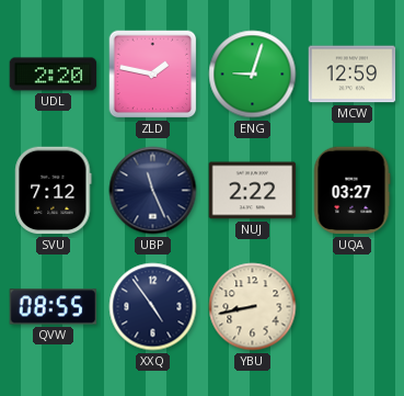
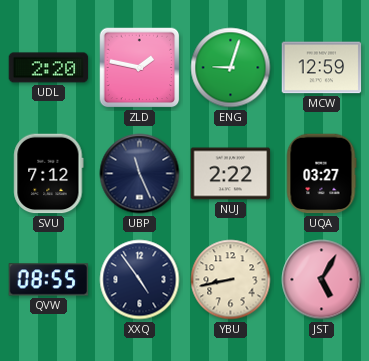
JST: none -> 5:05
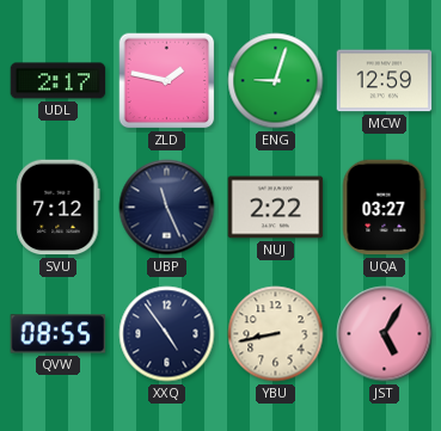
UDL: 2:20 -> 2:17
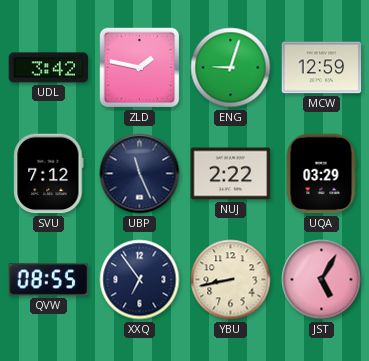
UDL: 2:17 -> 3:42
UQA: 03:27 -> 03:29
XXQ: 4:54 -> 6:54
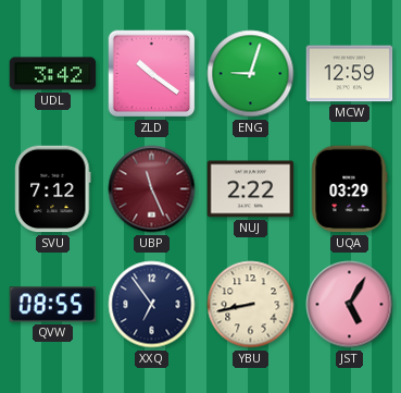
ZLD: 1:47 -> 10:21
UBP dial: navy -> burgundy
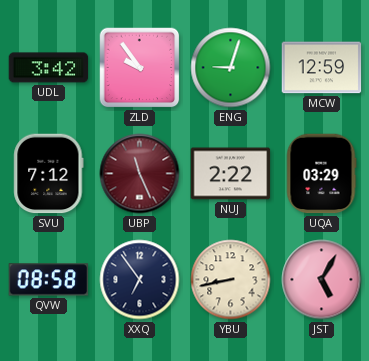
ZLD: 10:21 -> 9:54
QVW: 08:55 -> 08:58
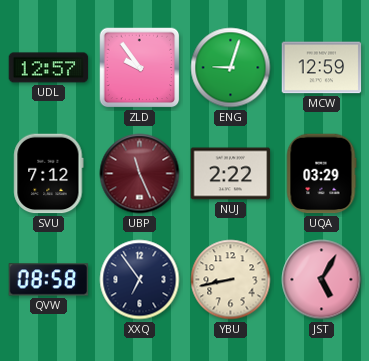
UDL: 3:42 -> 12:57
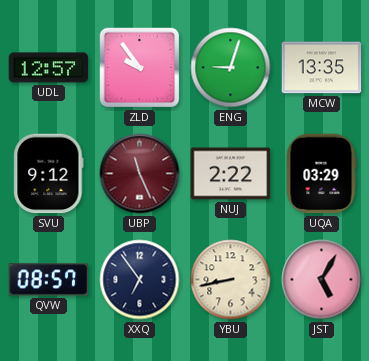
MCW: 12:59 -> 13:35
SVU: 7:12 -> 9:12
QVW: 08:58 -> 08:57
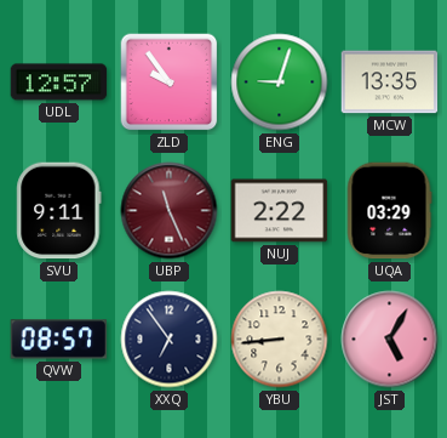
SVU: 9:12 -> 9:11
YBU: 8:43 -> 8:44
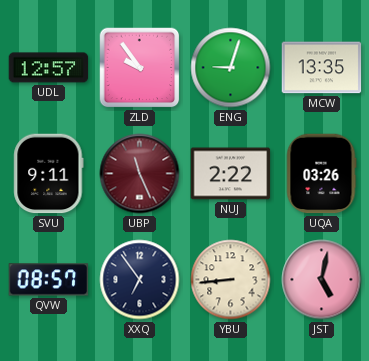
UQA: 03:29 -> 03:26
JST: 5:05 -> 5:02
